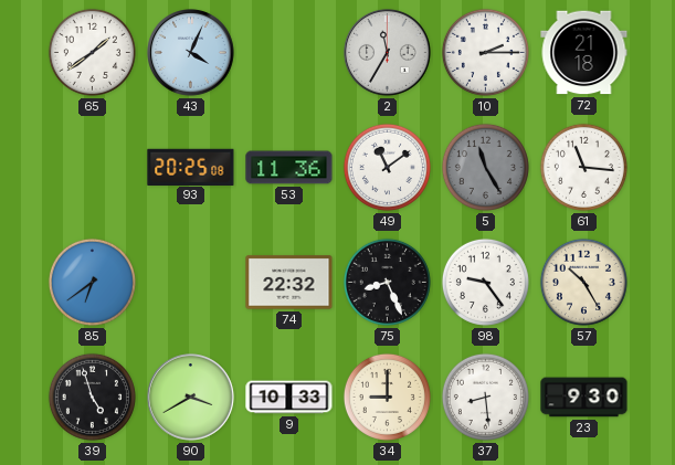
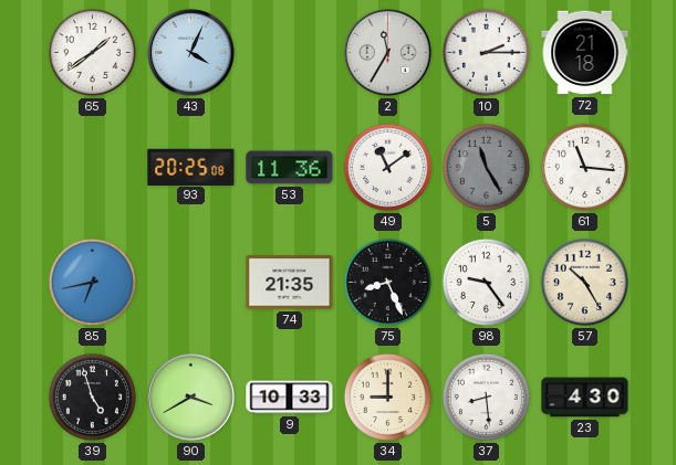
85: 6:39 -> 6:43
74: 22:32 -> 21:35
23: 9:30 -> 4:30
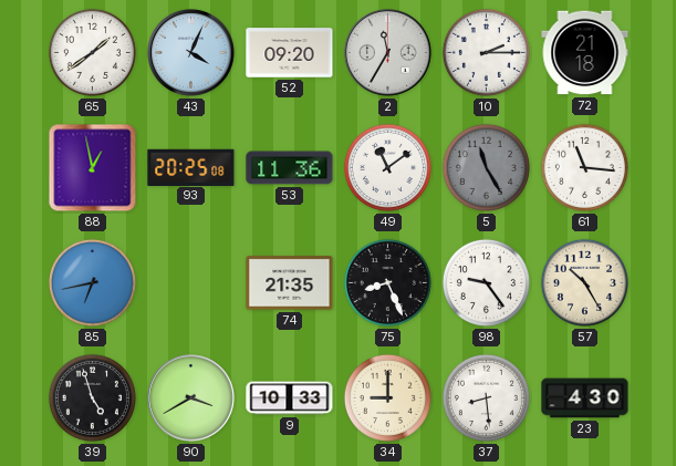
52: none -> 09:20
88: none -> 12:58
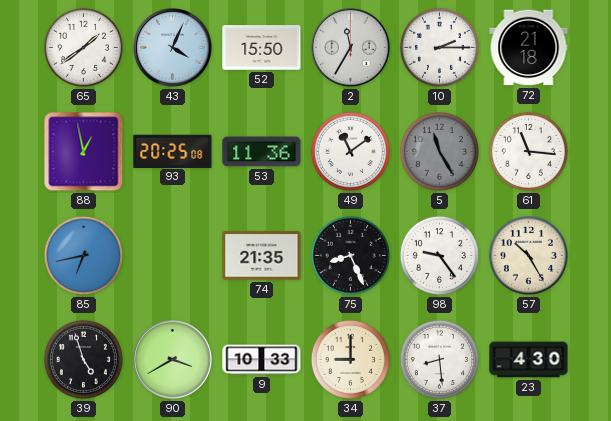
52: 09:20 -> 15:50
